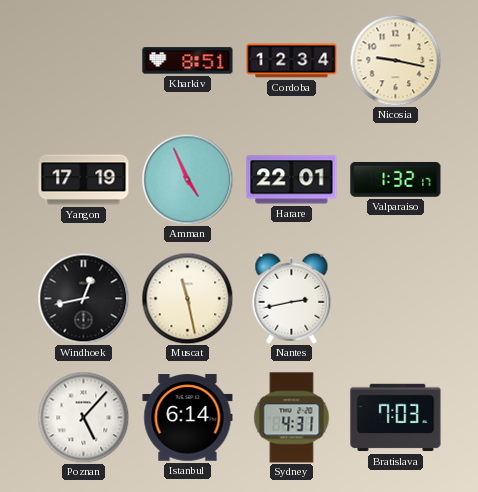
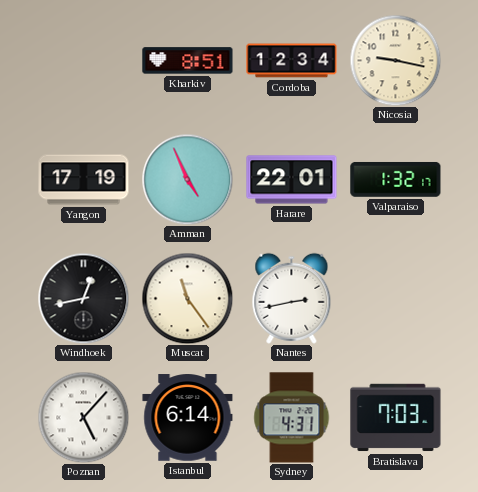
Muscat: 11:28 -> 11:24
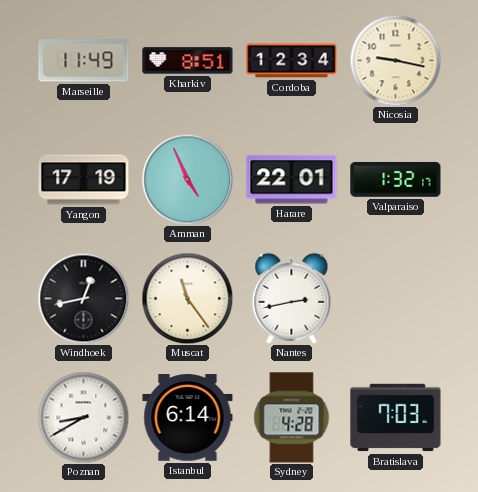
Marseille: none -> 11:49
Poznan: 5:07 -> 8:40
Sydney: 4:31 -> 4:28
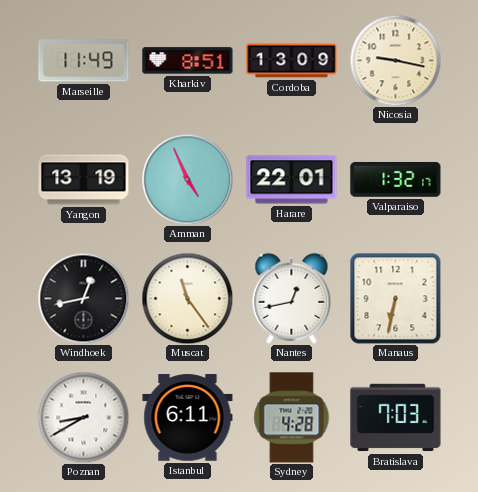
Cordoba: 12:34 -> 13:09
Yangon: 17:19 -> 13:19
Nantes: 2:43 -> 12:43
Manaus: none -> 6:32
Istanbul: 6:14 -> 6:11
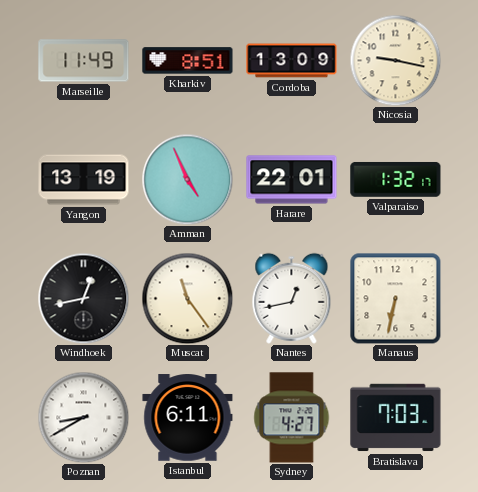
Sydney: 4:28 -> 4:27
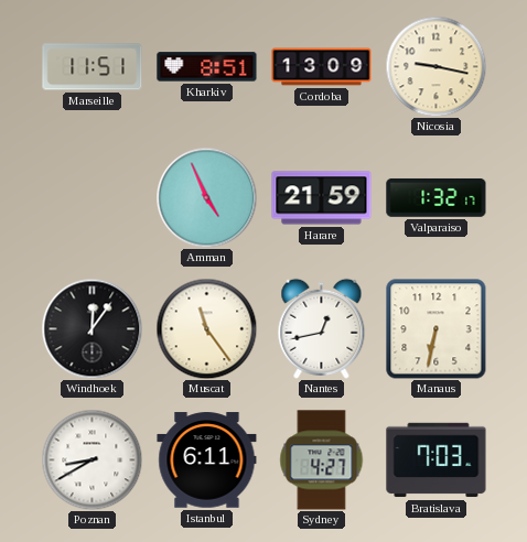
Marseille: 11:49 -> 11:51
Yangon: 13:19 -> none
Harare: 22:01 -> 21:59
Windhoek: 12:43 -> 12:06
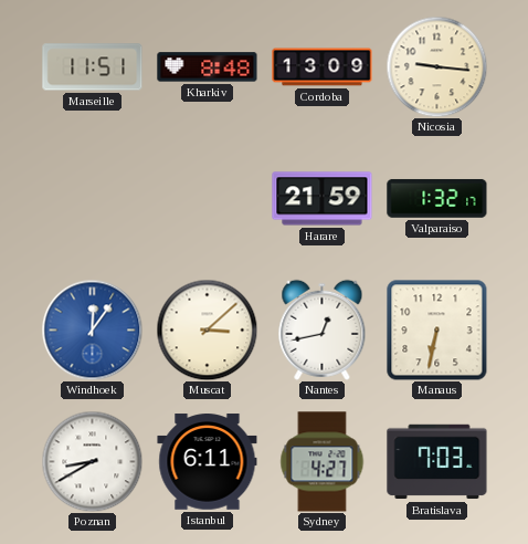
Kharkiv: 8:51 -> 8:48
Nicosia: 9:17 -> 9:16
Amman: 4:56 -> none
Windhoek dial: black -> blue
Muscat: 11:24 -> 3:08
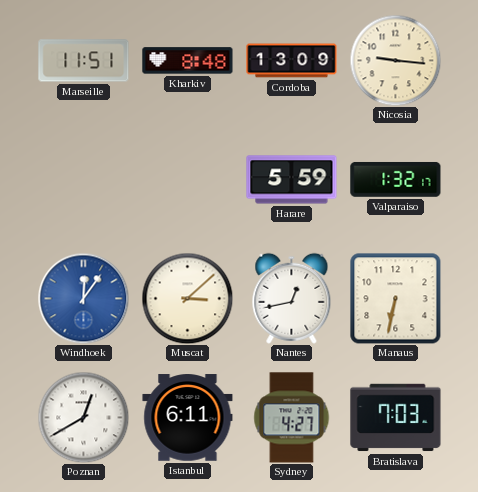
Harare: 21:59 -> 5:59
Poznan: 8:40 -> 12:40
